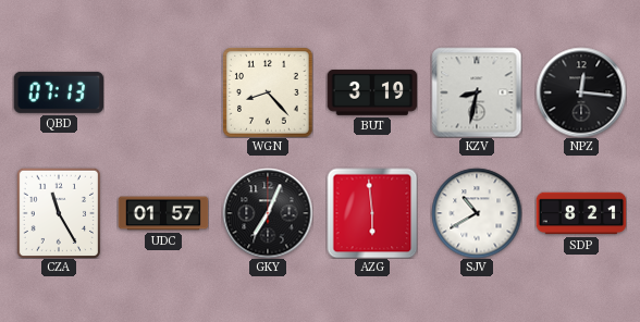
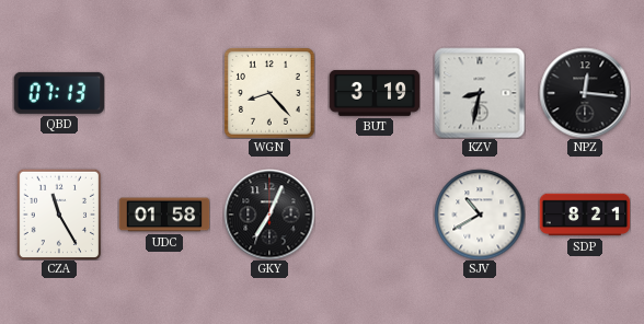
UDC: 01:57 -> 01:58
AZG: 5:59 -> none
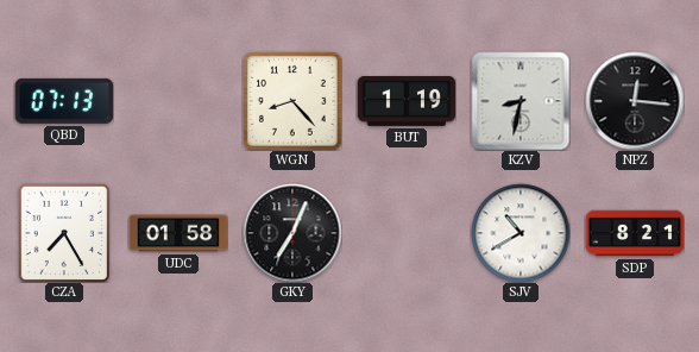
BUT: 3:19 -> 1:19
CZA: 11:25 -> 7:25
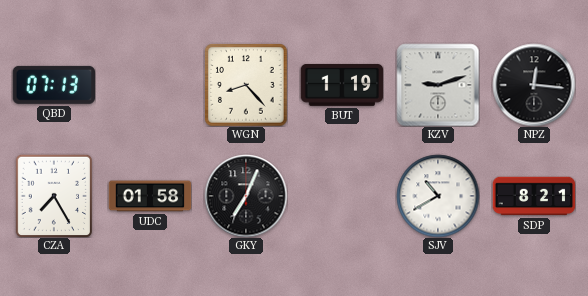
KZV: 8:32 -> 9:12
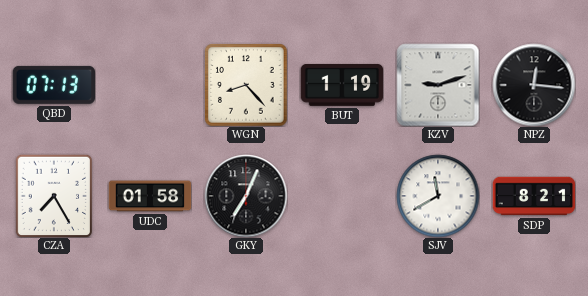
SJV: 10:40 -> 11:40
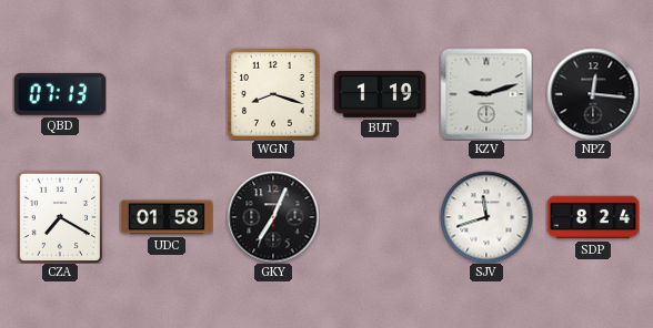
WGN: 8:23 -> 8:18
CZA: 7:25 -> 7:20
SJV: 11:40 -> 11:42
SDP: 8:21 -> 8:24
